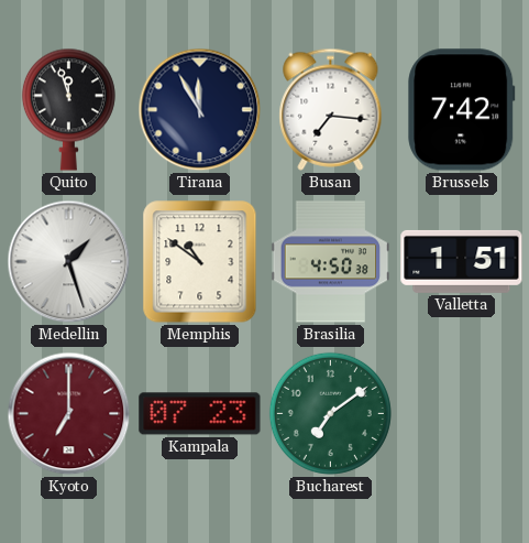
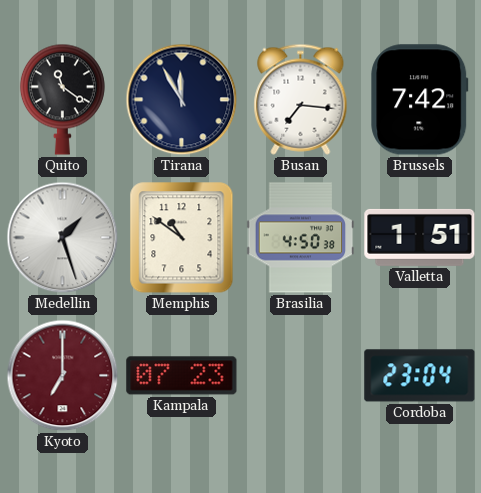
Quito: 11:57 -> 11:21
Bucharest: 7:09 -> none
Cordoba: none -> 23:04
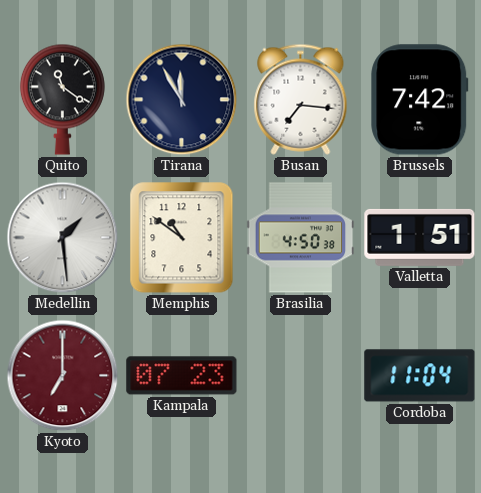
Medellin: 1:27 -> 1:29
Cordoba: 23:04 -> 11:04
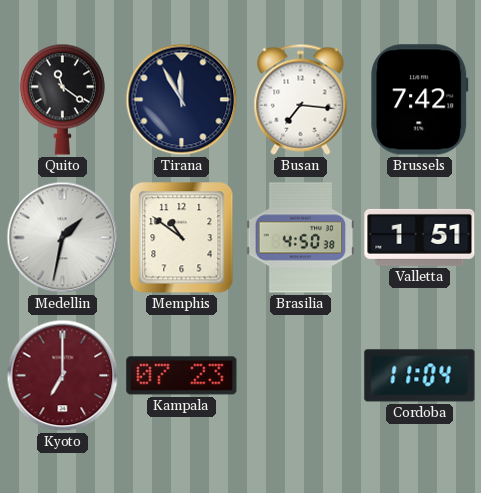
Medellin: 1:29 -> 1:32
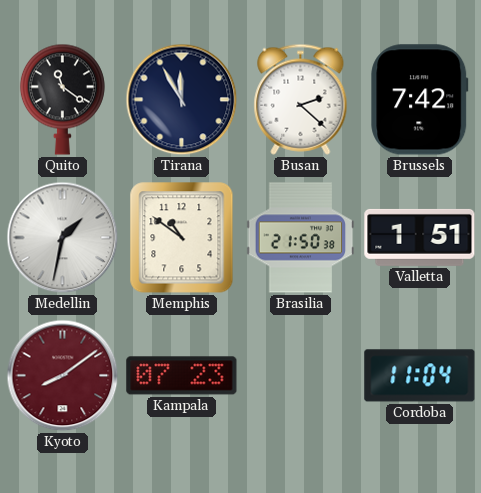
Busan: 7:16 -> 2:22
Brasilia: 4:50 -> 21:50
Kyoto: 7:00 -> 8:09
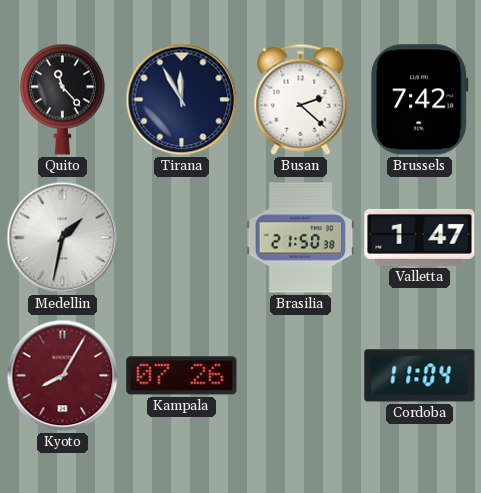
Quito: 11:21 -> 11:23
Memphis: 10:51 -> none
Valletta: 1:51 -> 1:47
Kyoto: 8:09 -> 8:05
Kampala: 07:23 -> 07:26
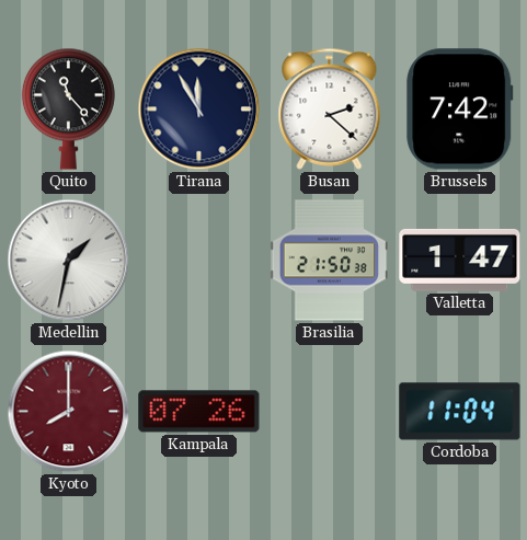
Kyoto: 8:05 -> 8:00
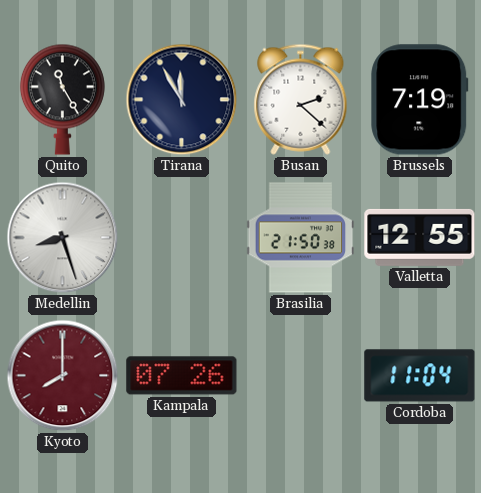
Quito: 11:23 -> 11:25
Brussels: 7:42 -> 7:19
Medellin: 1:32 -> 8:27
Valletta: 1:47 -> 12:55
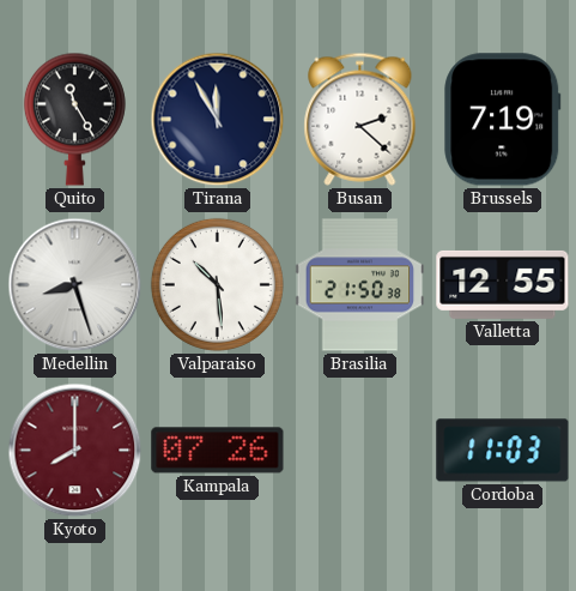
Valparaiso: none -> 10:29
Cordoba: 11:04 -> 11:03
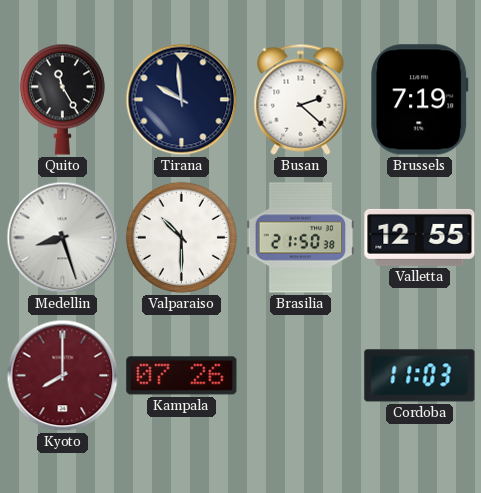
Tirana: 11:55 -> 9:59
Valparaiso: 10:29 -> 10:30
